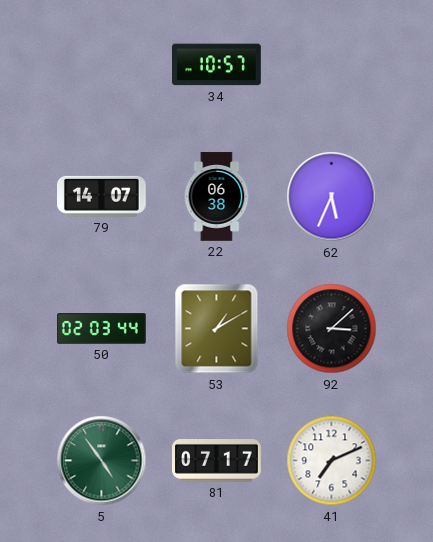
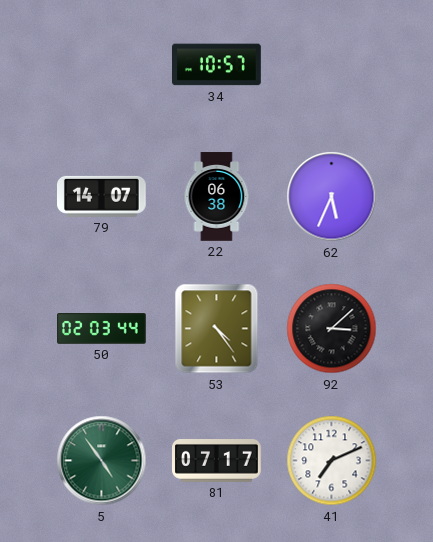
53: 1:10 -> 4:24
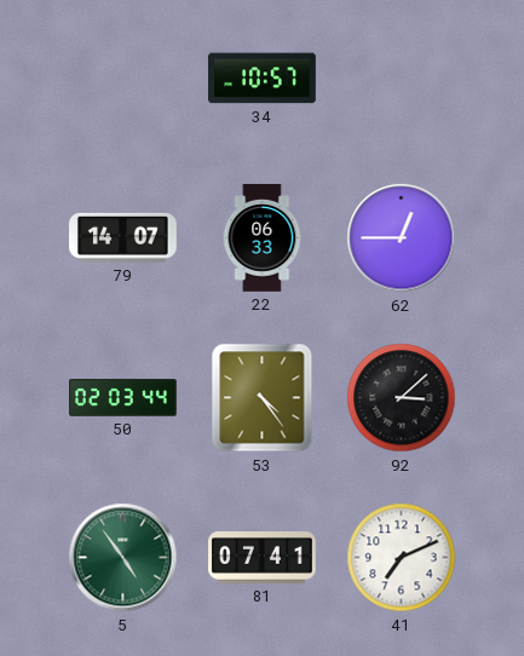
22: 06:38 -> 06:33
62: 5:34 -> 12:45
81: 07:17 -> 07:41
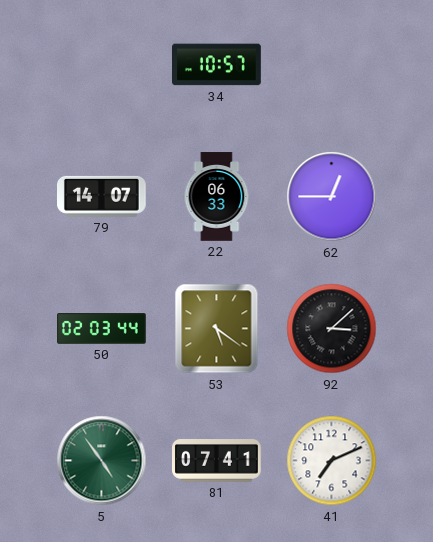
53: 4:24 -> 5:21
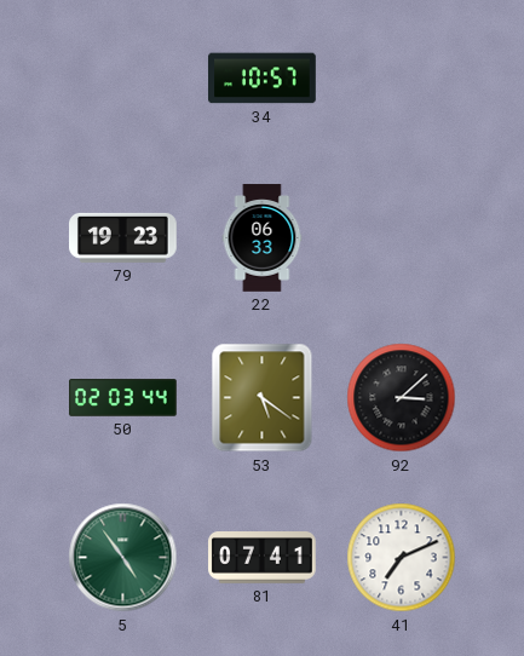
79: 14:07 -> 19:23
62: 12:45 -> none
